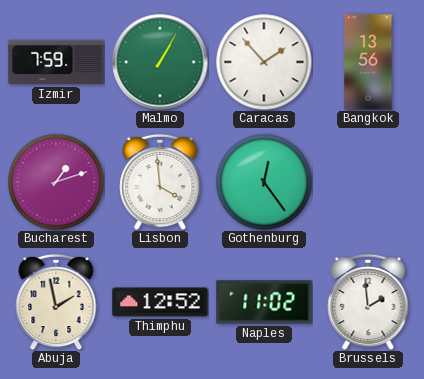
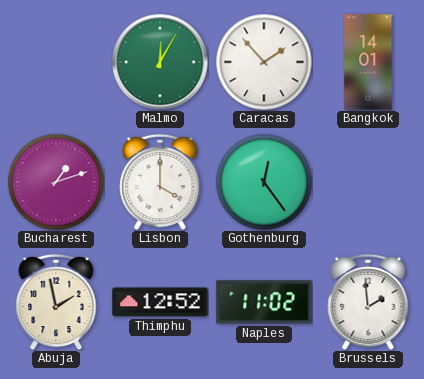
Izmir: 7:59 -> none
Malmo: 1:05 -> 12:05
Bangkok: 13:56 -> 14:01
Lisbon: 3:59 -> 4:00
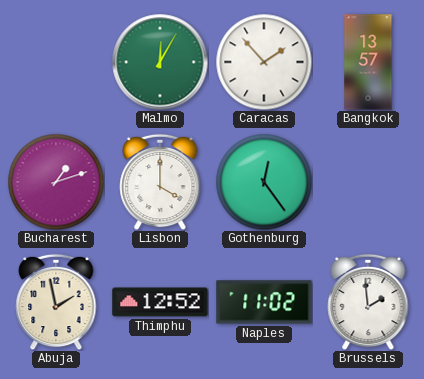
Bangkok: 14:01 -> 13:57
